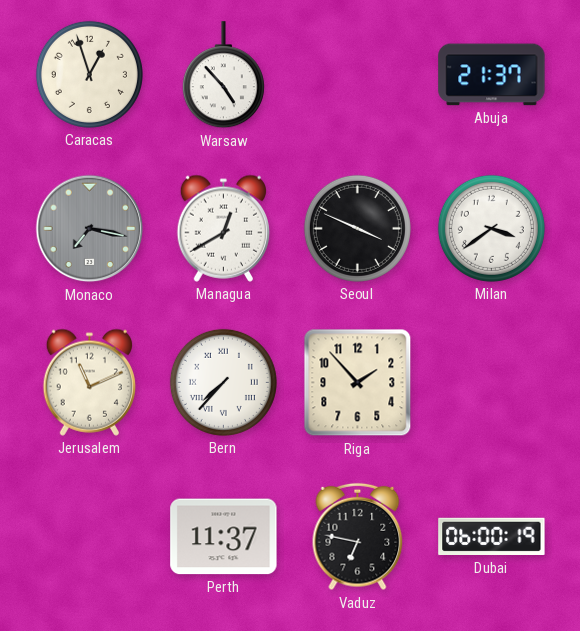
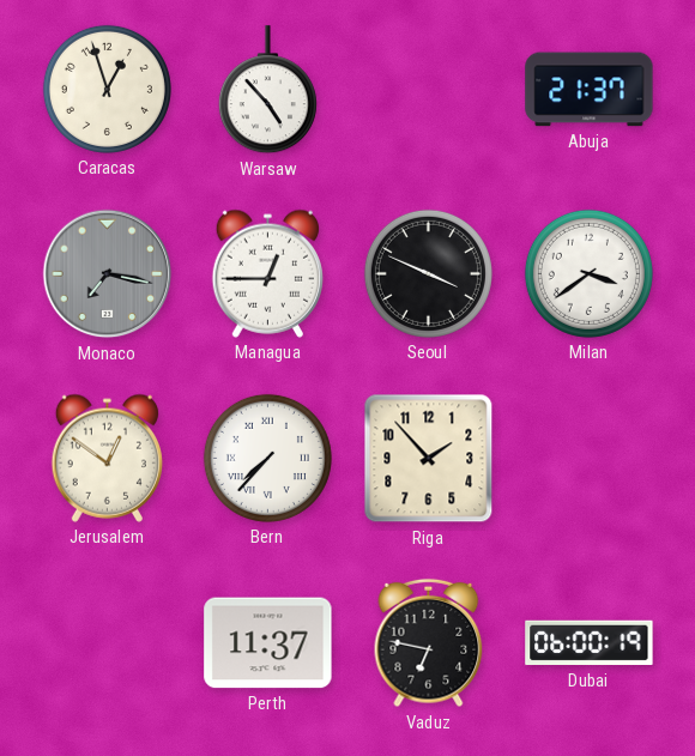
Managua: 12:40 -> 12:45
Jerusalem: 11:11 -> 12:51
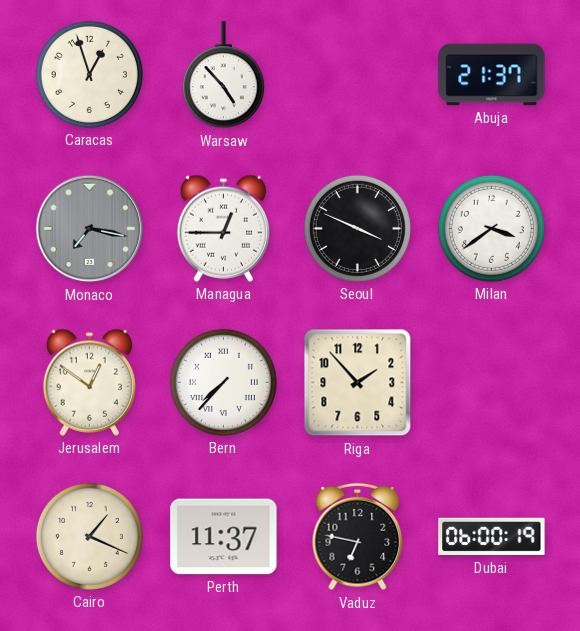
Cairo: none -> 1:19
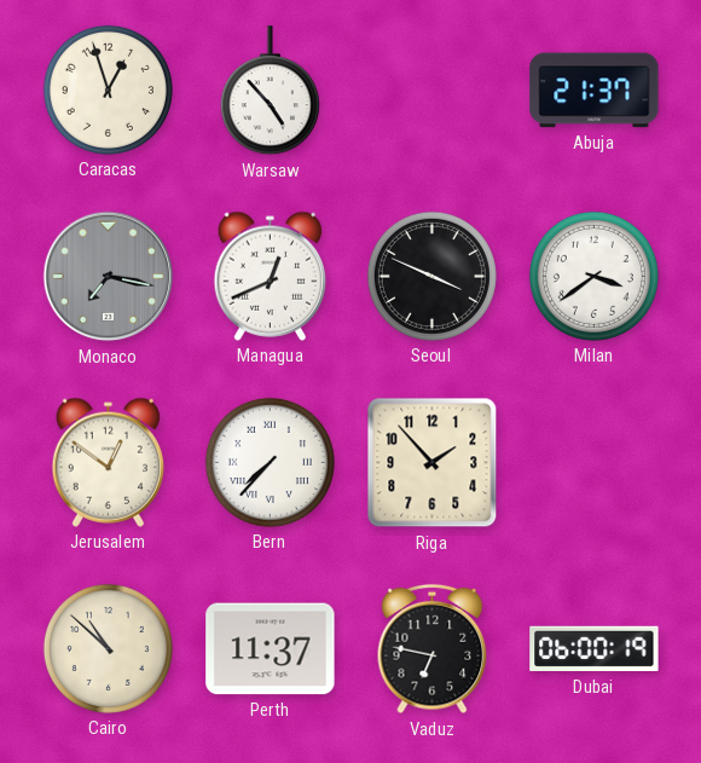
Managua: 12:45 -> 12:41
Cairo: 1:19 -> 10:52
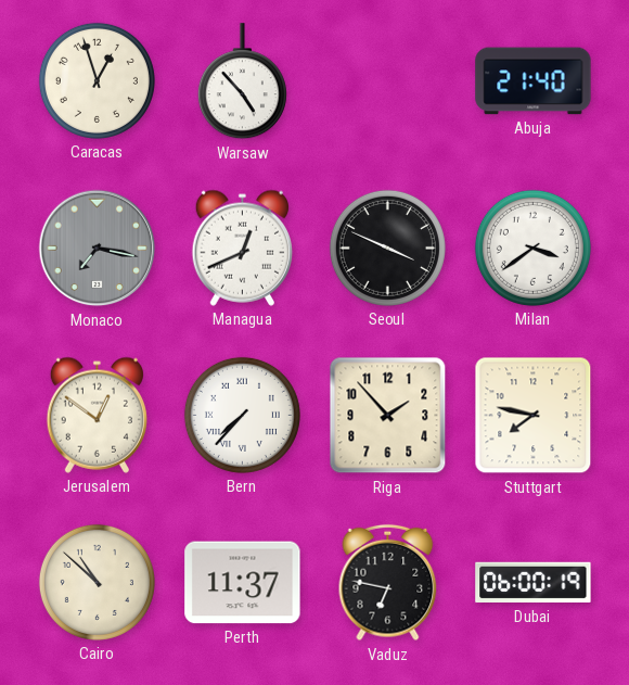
Abuja: 21:37 -> 21:40
Stuttgart: none -> 7:47
